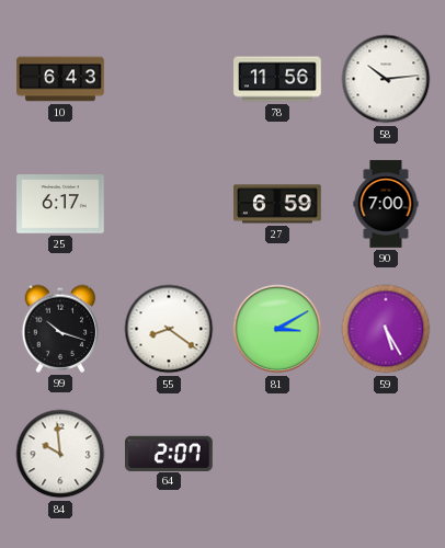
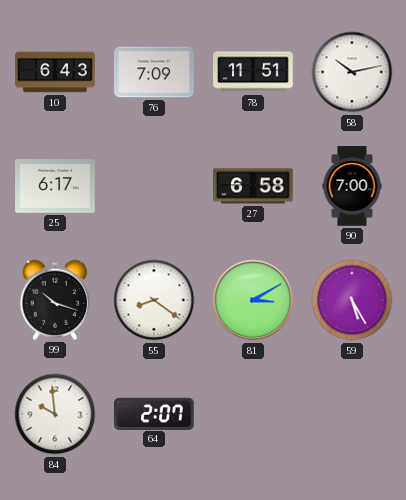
76: none -> 7:09
78: 11:56 -> 11:51
58: 10:14 -> 10:13
27: 6:59 -> 6:58
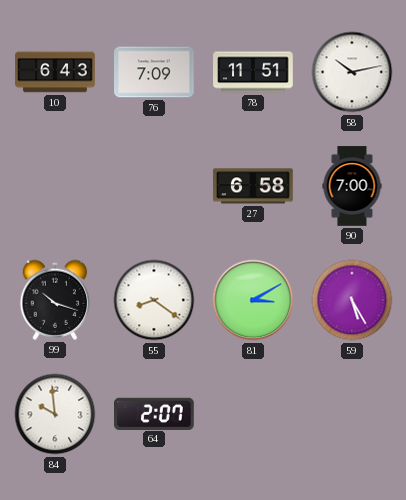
25: 6:17 -> none
